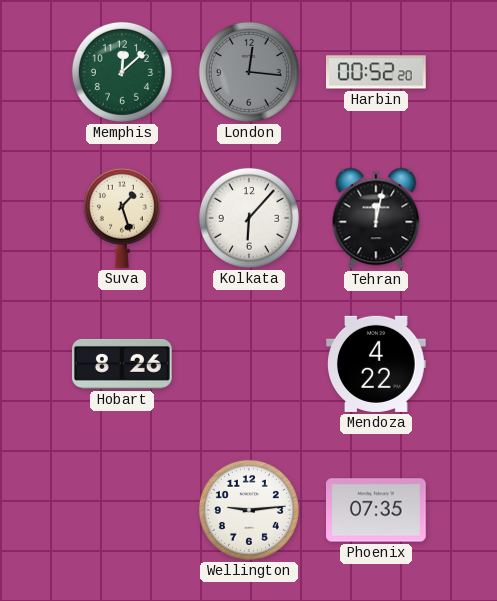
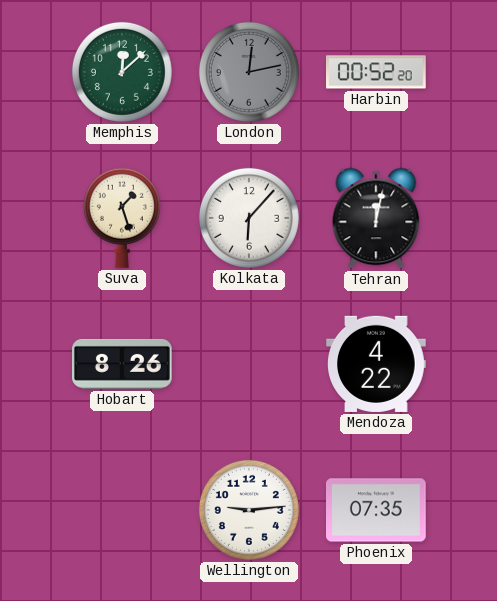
London: 12:16 -> 12:13
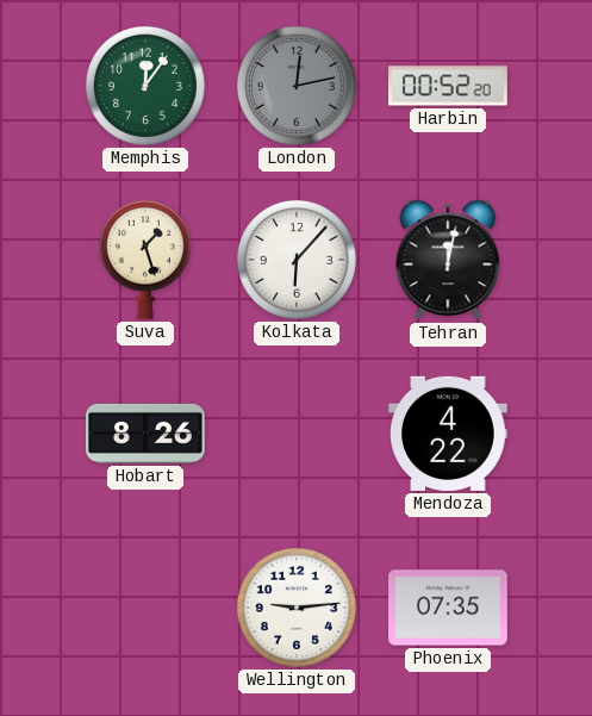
Memphis: 12:08 -> 12:06
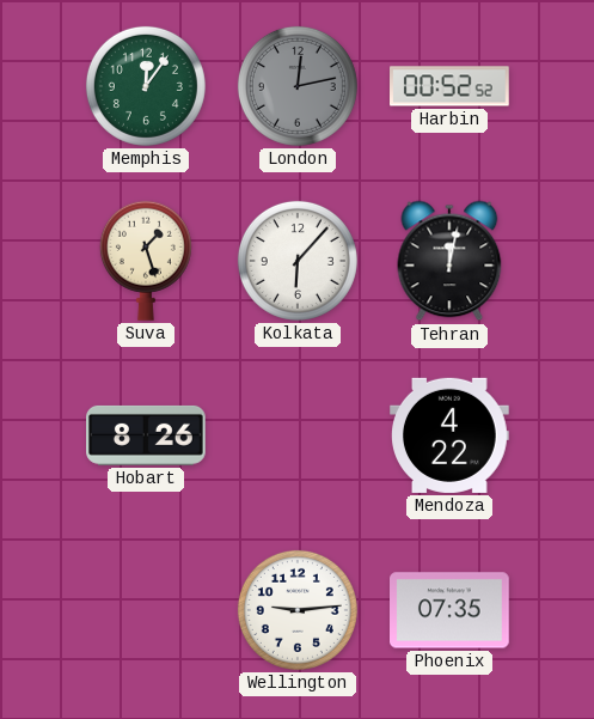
Harbin: 00:52:20 -> 00:52:52
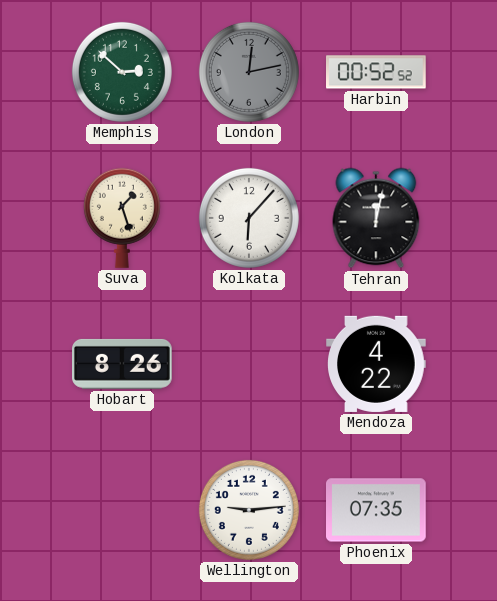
Memphis: 12:06 -> 2:52
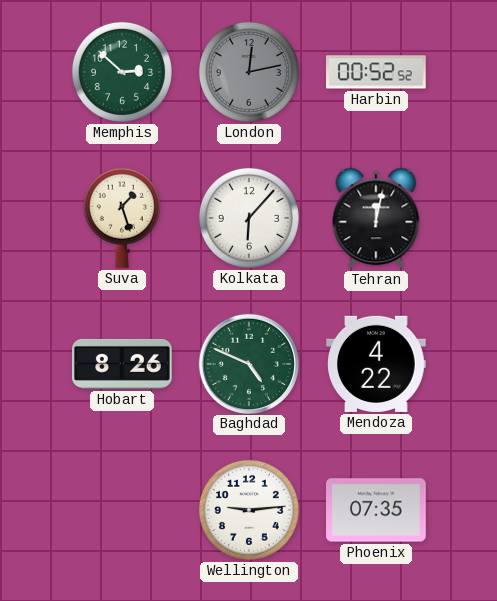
Baghdad: none -> 4:49
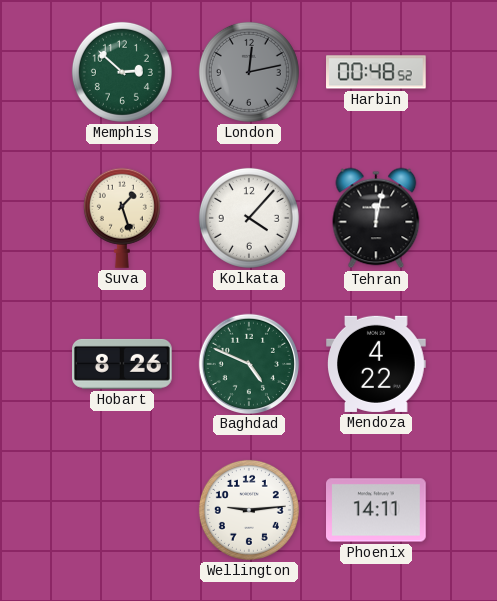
Harbin: 00:52 -> 00:48
Kolkata: 6:07 -> 4:07
Phoenix: 07:35 -> 14:11
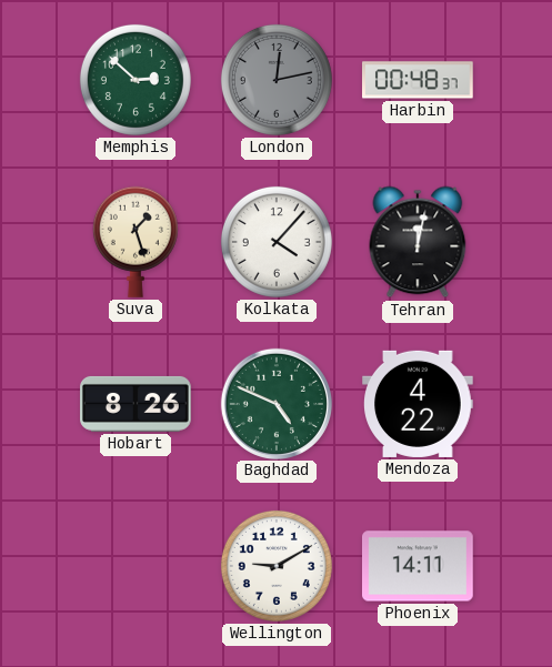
Harbin: 00:48:52 -> 00:48:37
Wellington: 9:14 -> 9:10
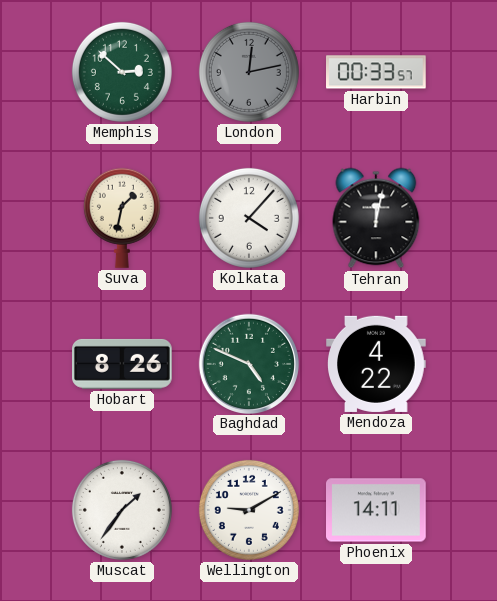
Harbin: 00:48 -> 00:33
Suva: 1:27 -> 1:32
Muscat: none -> 1:36
